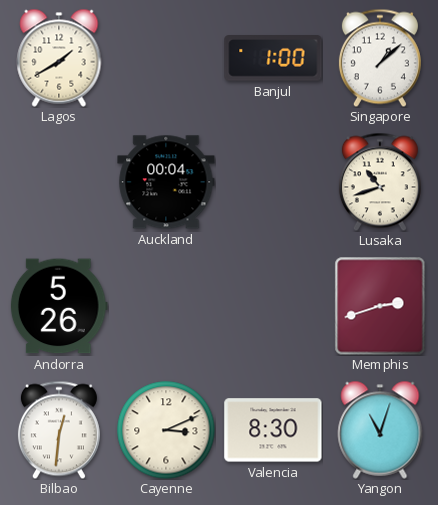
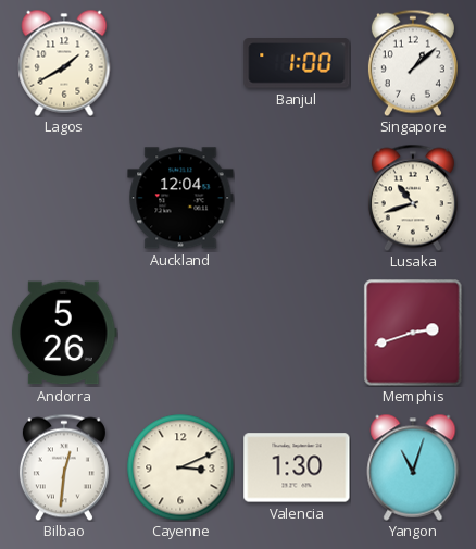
Auckland: 00:04 -> 12:04
Valencia: 8:30 -> 1:30
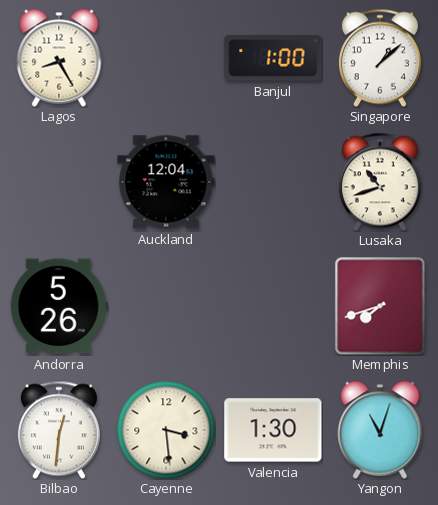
Lagos: 1:40 -> 8:25
Memphis: 2:42 -> 7:42
Cayenne: 3:11 -> 3:29
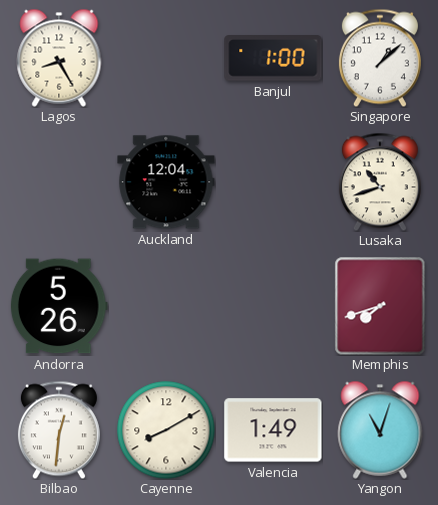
Cayenne: 3:29 -> 8:10
Valencia: 1:30 -> 1:49
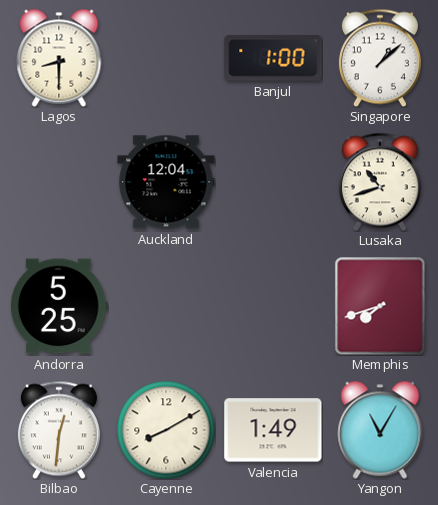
Lagos: 8:25 -> 8:30
Andorra: 5:26 -> 5:25
Yangon: 11:03 -> 11:05
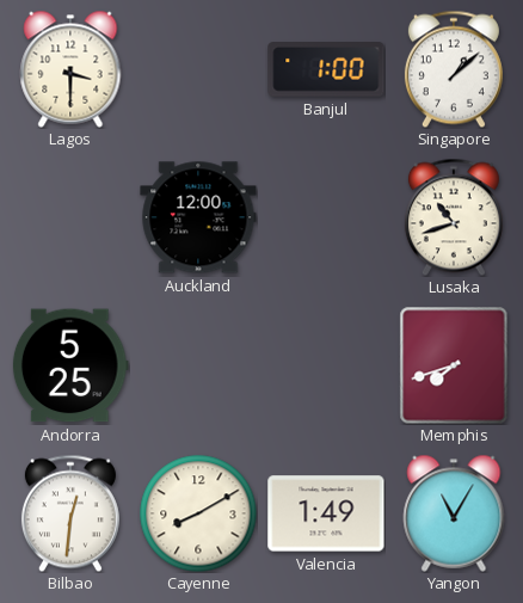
Lagos: 8:30 -> 3:30
Auckland: 12:04 -> 12:00
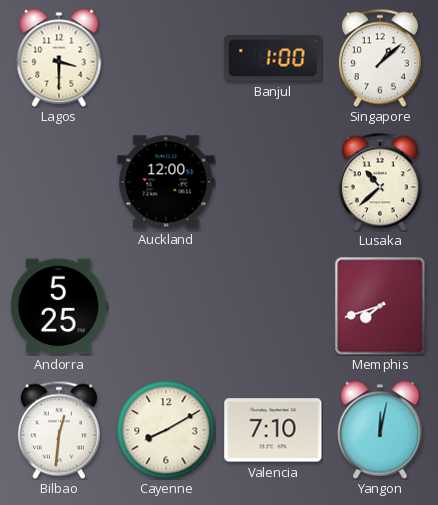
Lusaka: 10:42 -> 10:38
Valencia: 1:49 -> 7:10
Yangon: 11:05 -> 12:02
